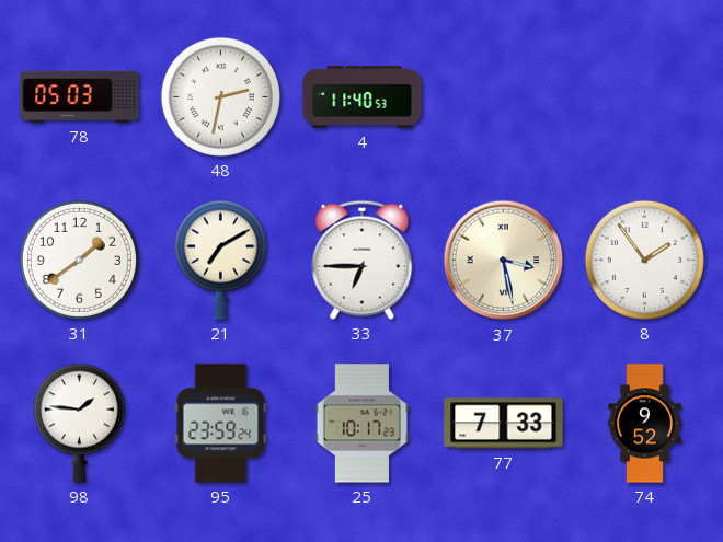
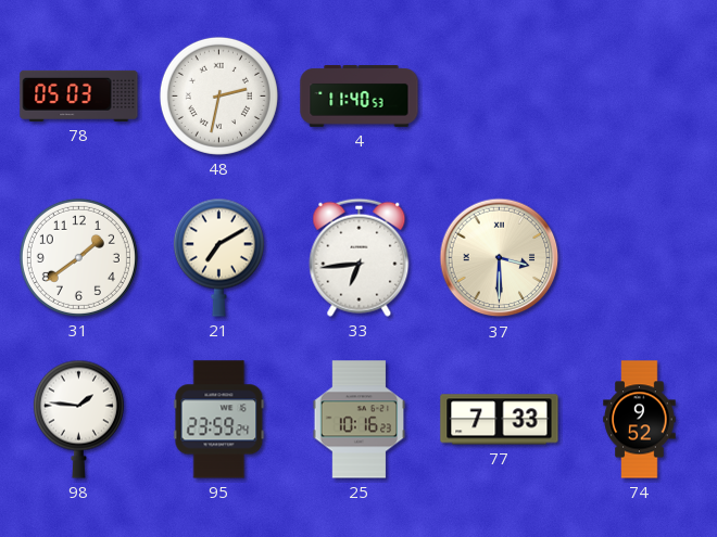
33: 6:45 -> 6:44
37: 3:28 -> 3:30
8: 1:54 -> none
25: 10:17 -> 10:16
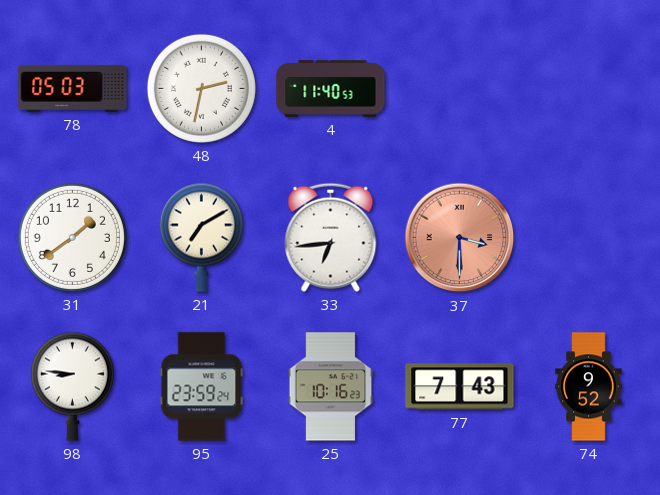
37 dial: cream -> salmon
98: 1:46 -> 8:46
77: 7:33 -> 7:43
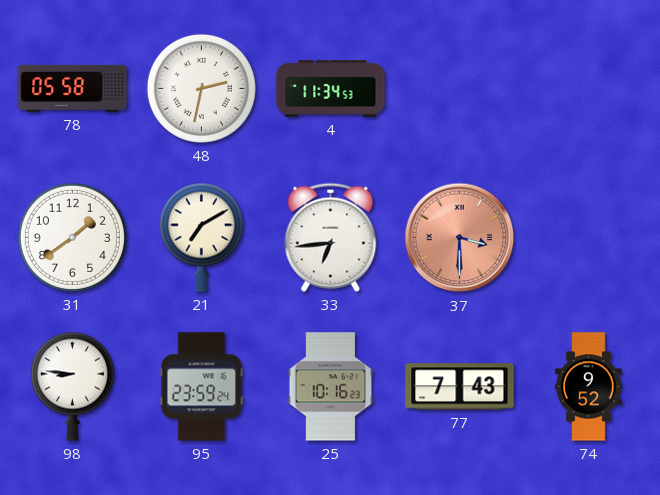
78: 05:03 -> 05:58
4: 11:40 -> 11:34
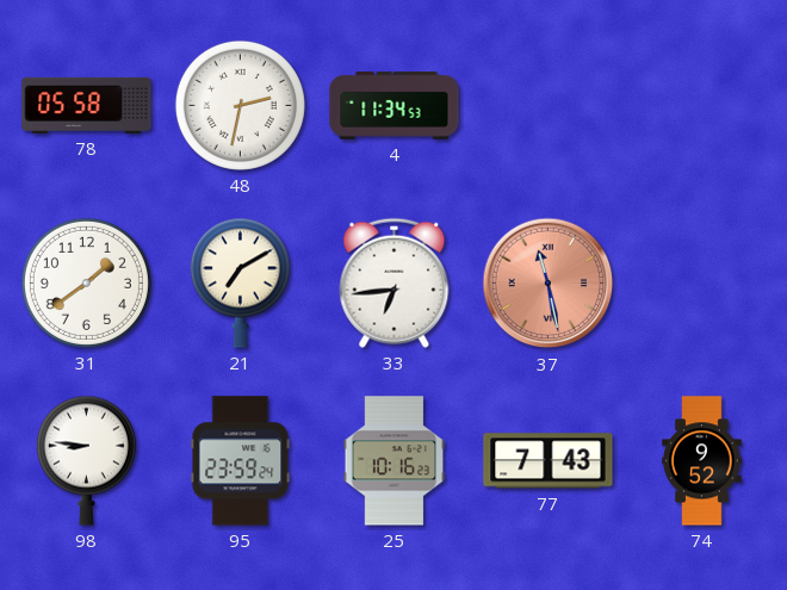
37: 3:30 -> 11:28
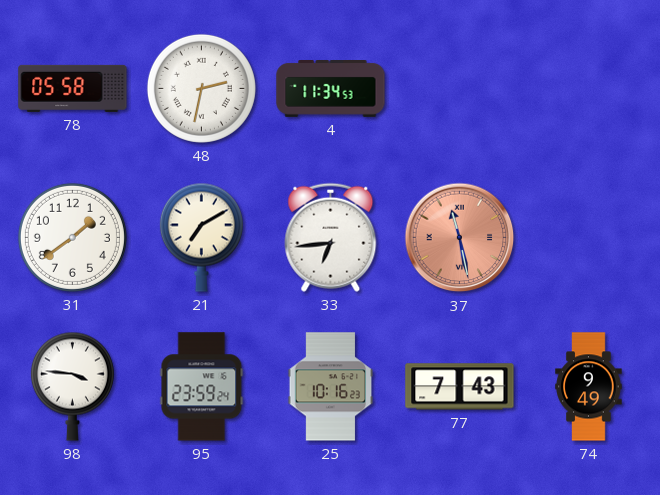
98: 8:46 -> 3:46
74: 9:52 -> 9:49
